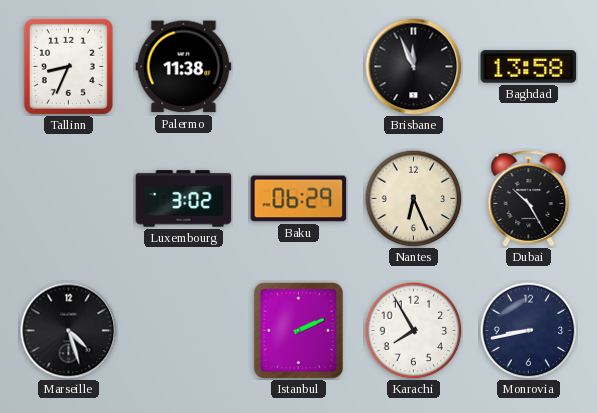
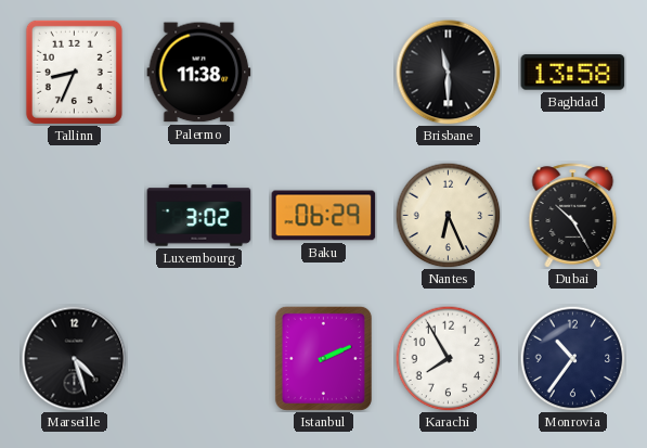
Brisbane: 11:56 -> 11:30
Monrovia: 8:43 -> 10:36
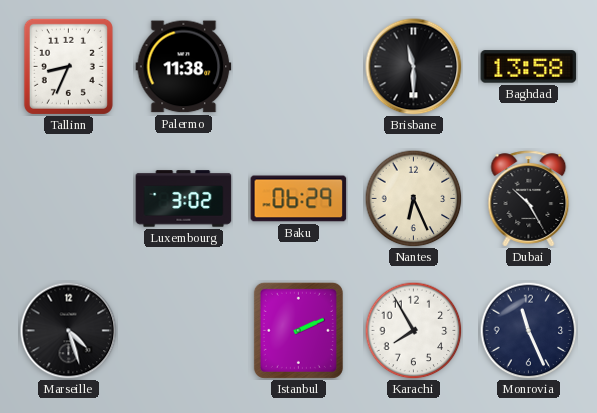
Monrovia: 10:36 -> 11:26
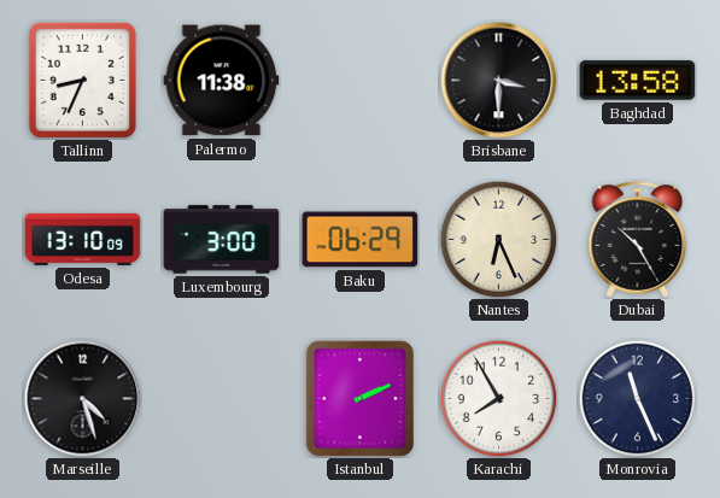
Brisbane: 11:30 -> 3:30
Odesa: none -> 13:10
Luxembourg: 3:02 -> 3:00
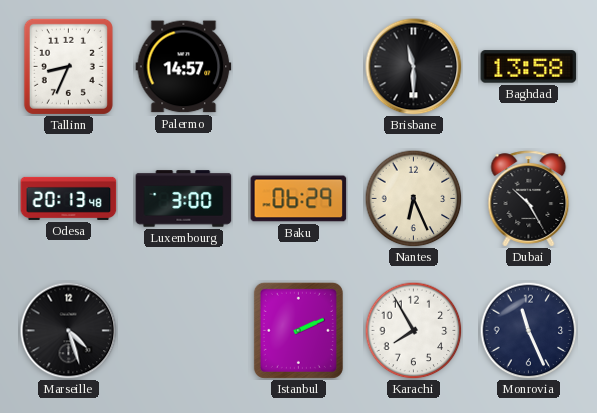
Palermo: 11:38 -> 14:57
Brisbane: 3:30 -> 11:30
Odesa: 13:10 -> 20:13
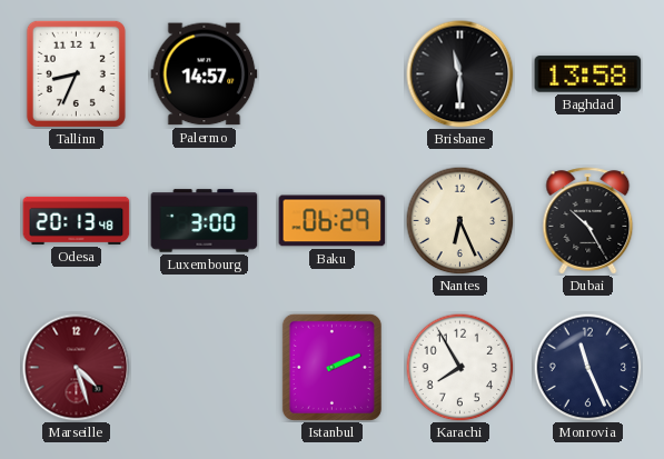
Marseille dial: black -> burgundy
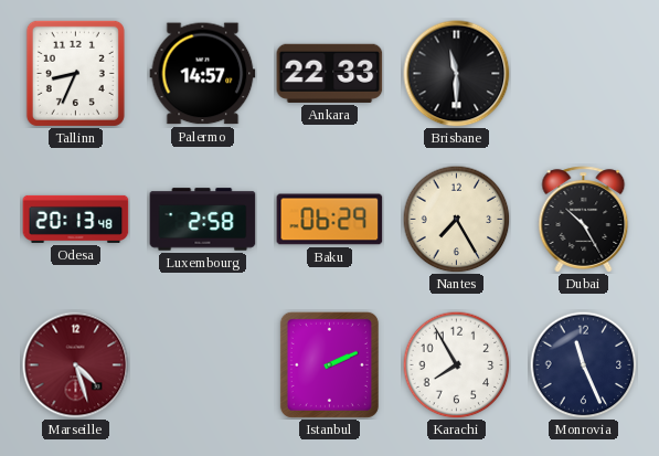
Ankara: none -> 22:33
Baghdad: 13:58 -> none
Luxembourg: 3:00 -> 2:58
Nantes: 6:26 -> 7:25
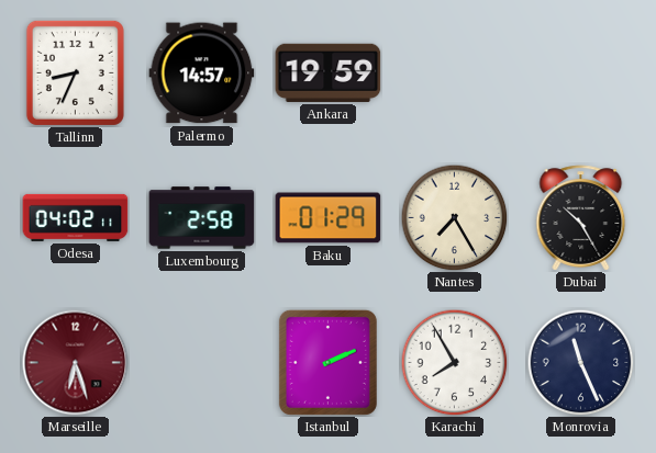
Ankara: 22:33 -> 19:59
Brisbane: 11:30 -> none
Odesa: 20:13 -> 04:02
Baku: 06:29 -> 01:29
Marseille: 4:27 -> 6:27
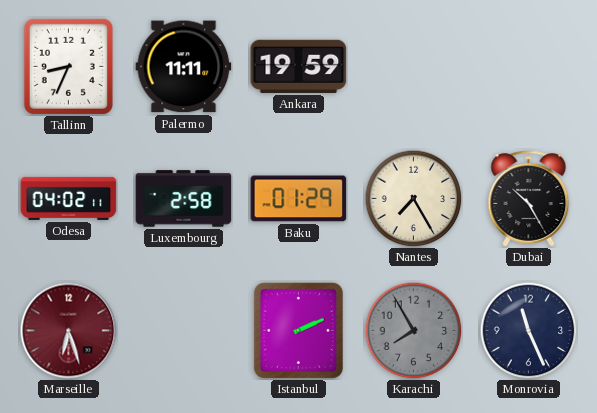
Palermo: 14:57 -> 11:11
Karachi dial: white -> grey
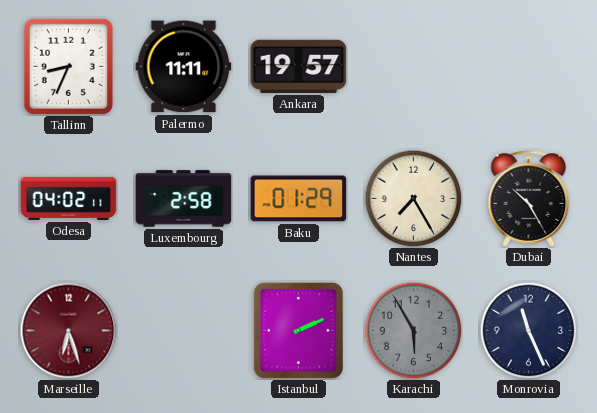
Ankara: 19:59 -> 19:57
Karachi: 7:55 -> 5:55
